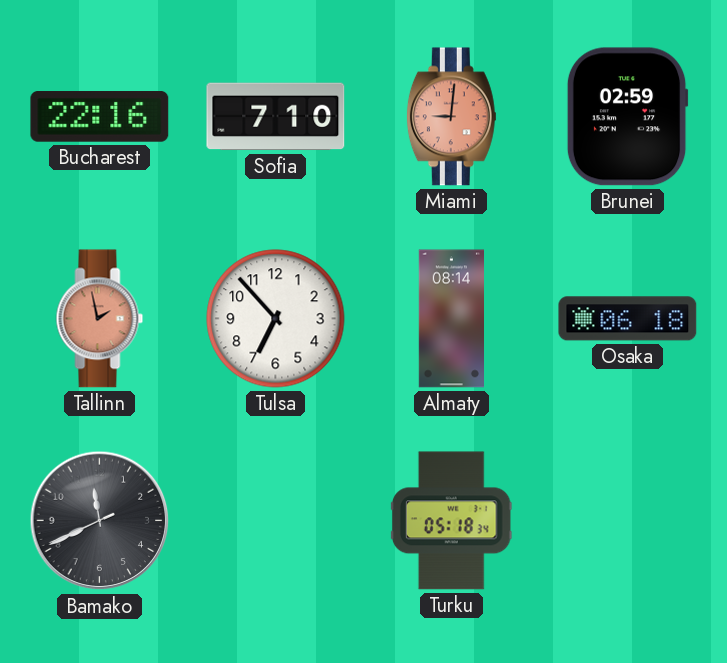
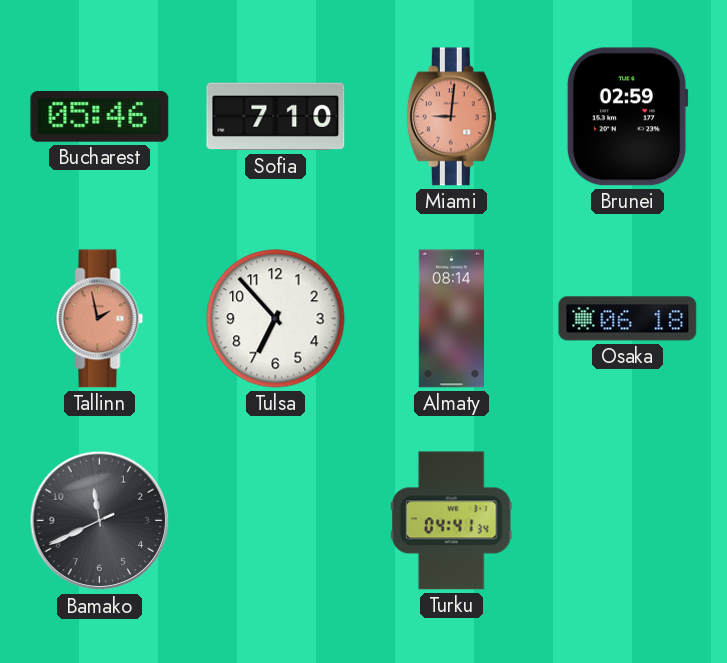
Bucharest: 22:16 -> 05:46
Turku: 05:18 -> 04:41
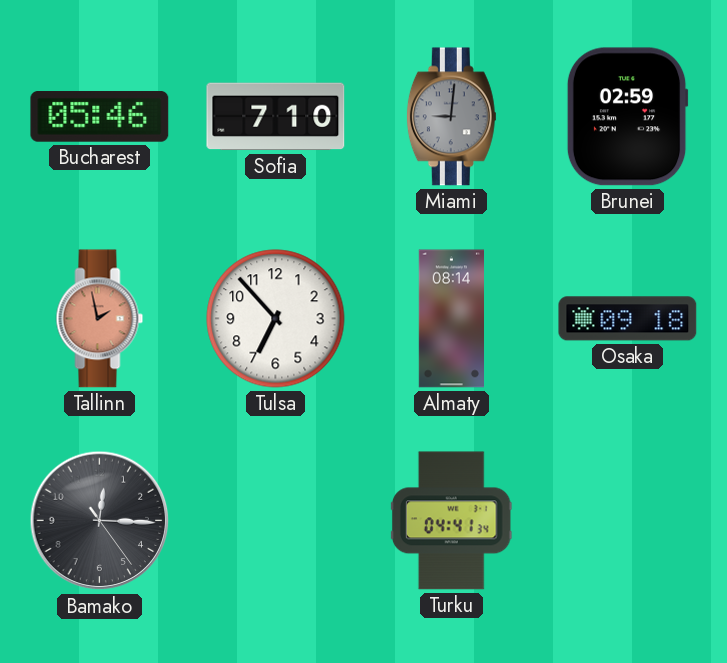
Miami dial: salmon -> grey
Osaka: 06:18 -> 09:18
Bamako: 11:40 -> 12:15
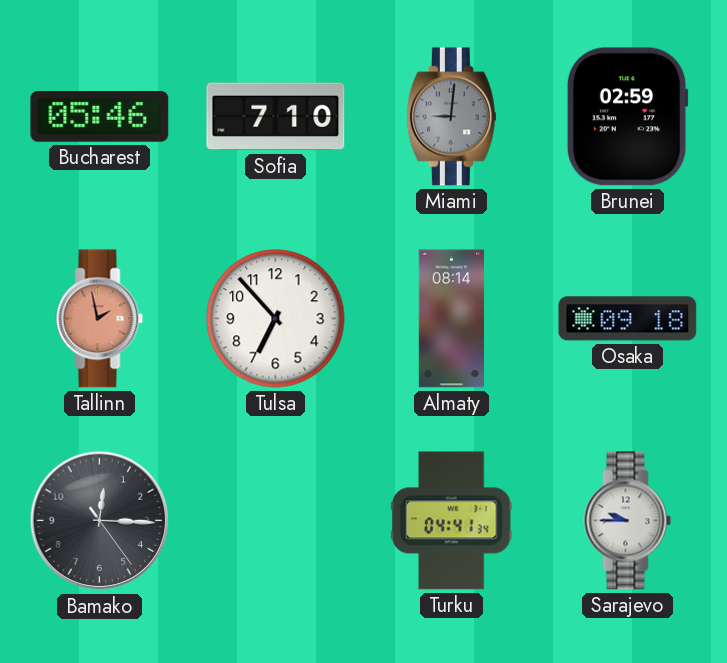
Sarajevo: none -> 9:45
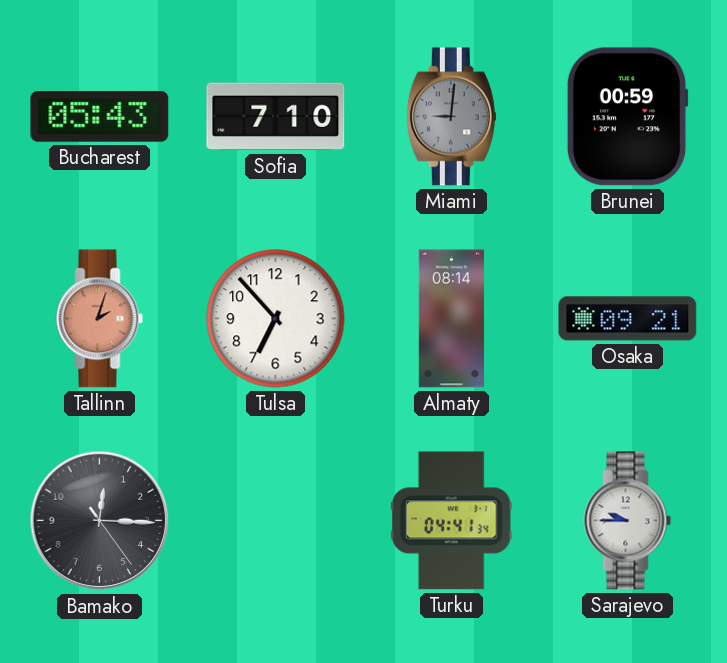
Bucharest: 05:46 -> 05:43
Brunei: 02:59 -> 00:59
Tallinn: 1:58 -> 2:03
Osaka: 09:18 -> 09:21
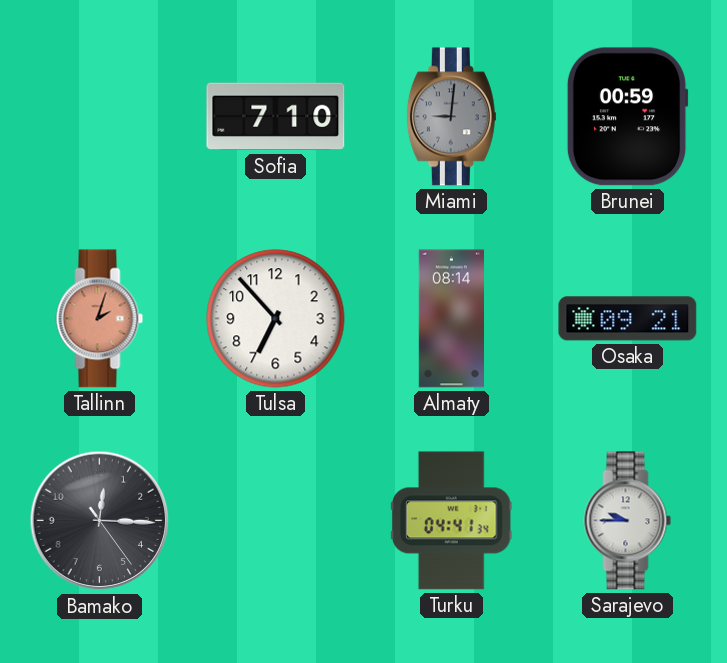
Bucharest: 05:43 -> none
